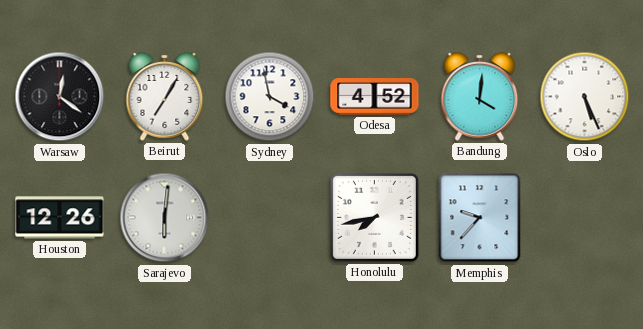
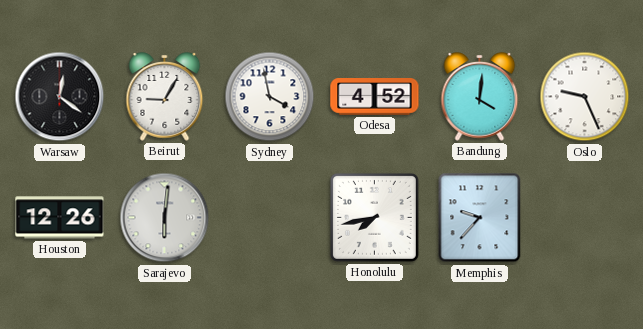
Beirut: 7:05 -> 9:05
Oslo: 5:26 -> 9:26
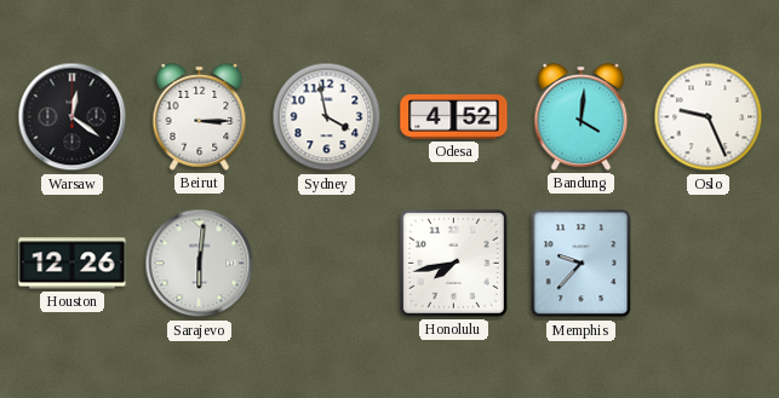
Beirut: 9:05 -> 3:15
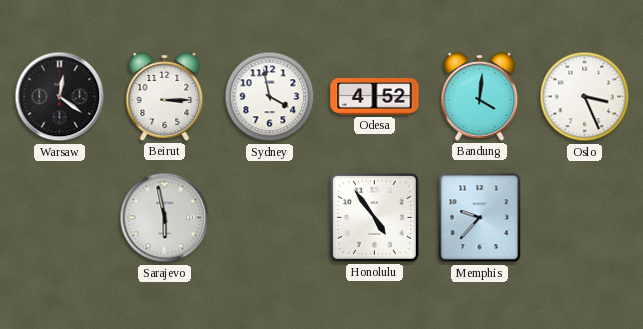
Oslo: 9:26 -> 3:26
Houston: 12:26 -> none
Sarajevo: 6:01 -> 5:58
Honolulu: 7:43 -> 4:54
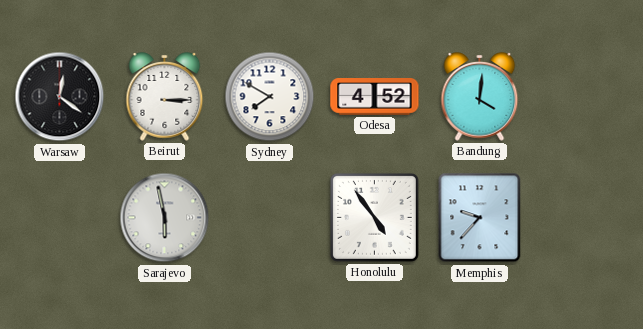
Sydney: 3:58 -> 7:50
Oslo: 3:26 -> none
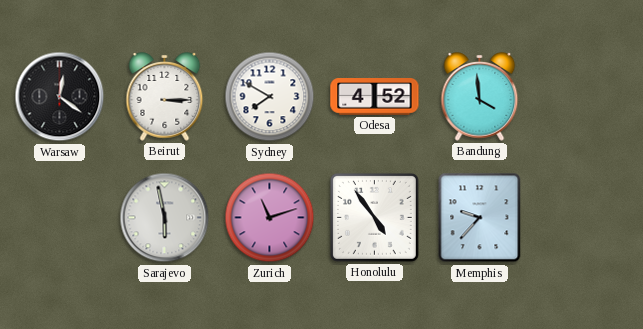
Bandung: 4:01 -> 3:59
Zurich: none -> 11:12
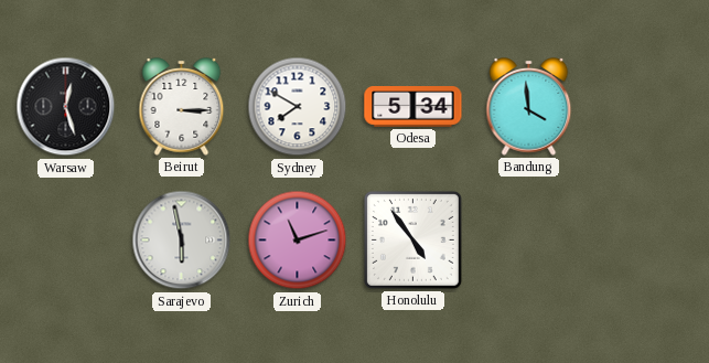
Warsaw: 12:21 -> 12:27
Odesa: 4:52 -> 5:34
Memphis: 9:37 -> none
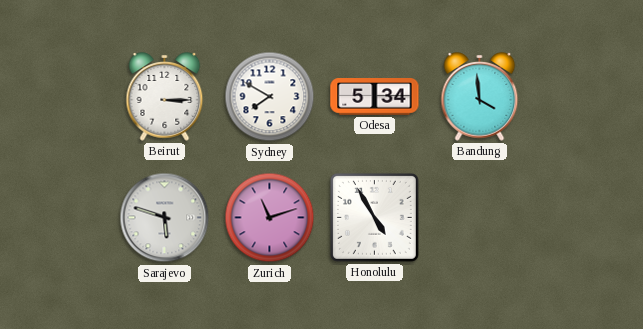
Warsaw: 12:27 -> none
Sarajevo: 5:58 -> 5:48
Honolulu: 4:54 -> 4:55
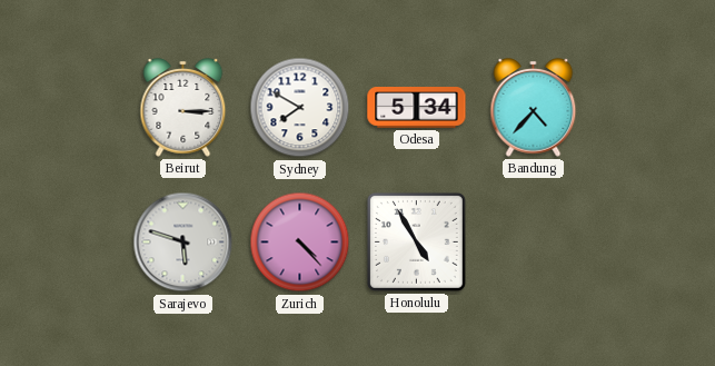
Bandung: 3:59 -> 4:37
Zurich: 11:12 -> 4:23
